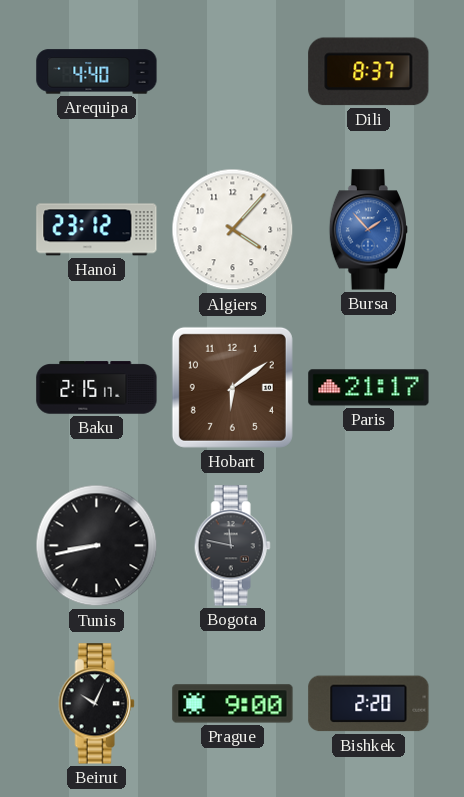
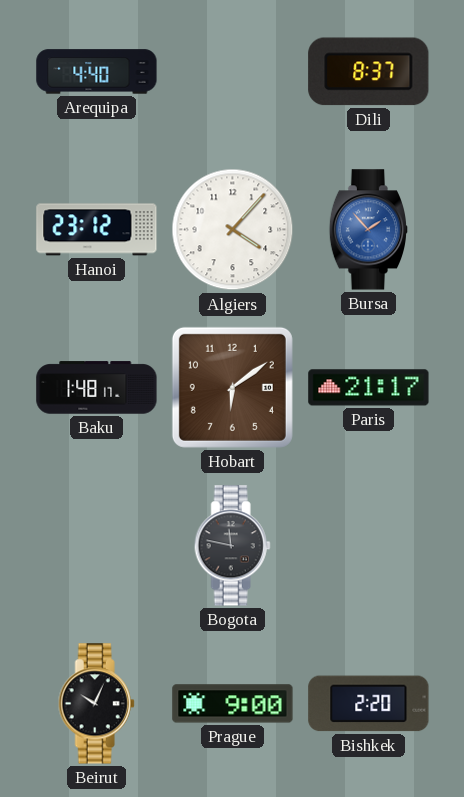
Baku: 2:15 -> 1:48
Tunis: 8:43 -> none
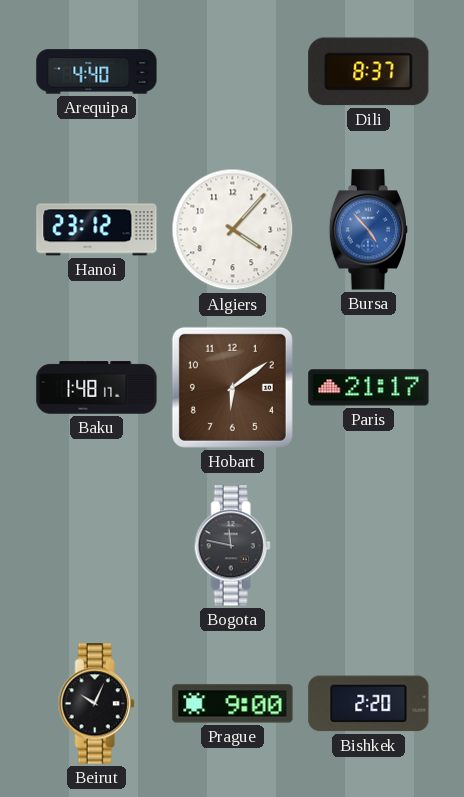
Bursa: 1:53 -> 4:53
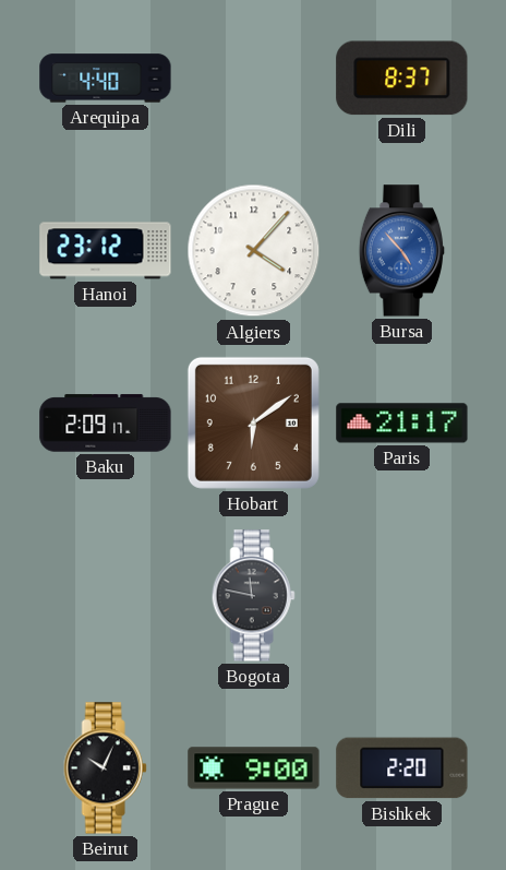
Baku: 1:48 -> 2:09
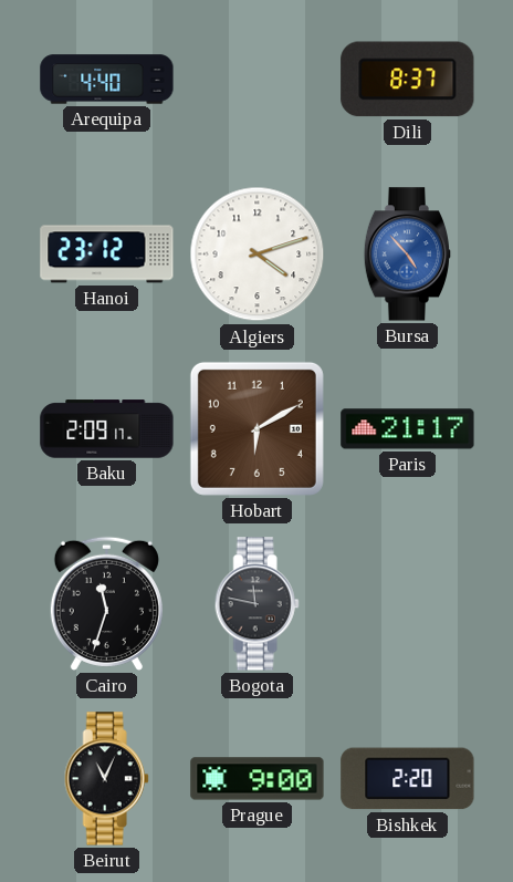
Algiers: 4:07 -> 4:12
Hobart: 6:09 -> 6:10
Cairo: none -> 11:33
Beirut: 10:04 -> 11:04
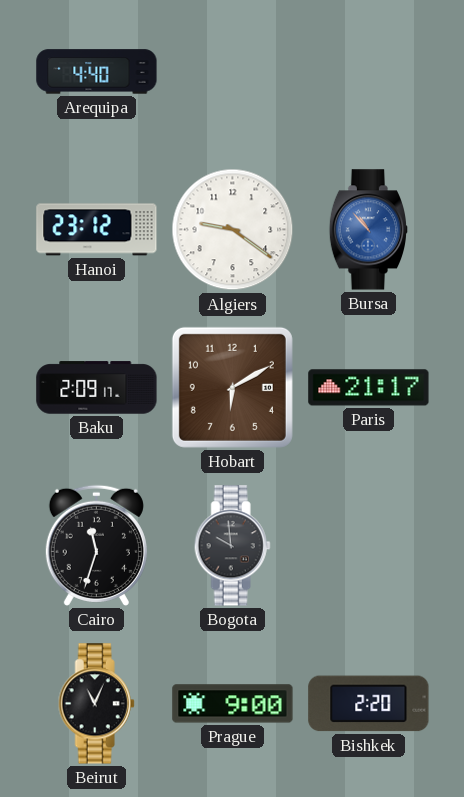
Dili: 8:37 -> none
Algiers: 4:12 -> 9:21
Bursa: 4:53 -> 10:53
Bogota: 11:47 -> 9:59
